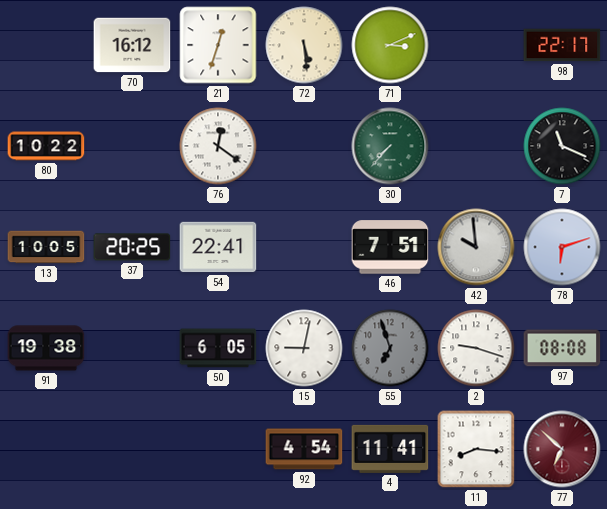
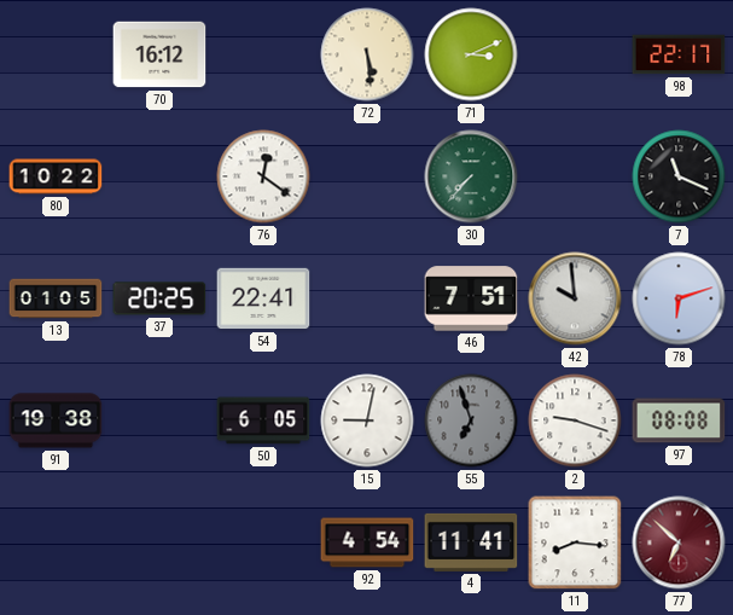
21: 12:33 -> none
13: 10:05 -> 01:05
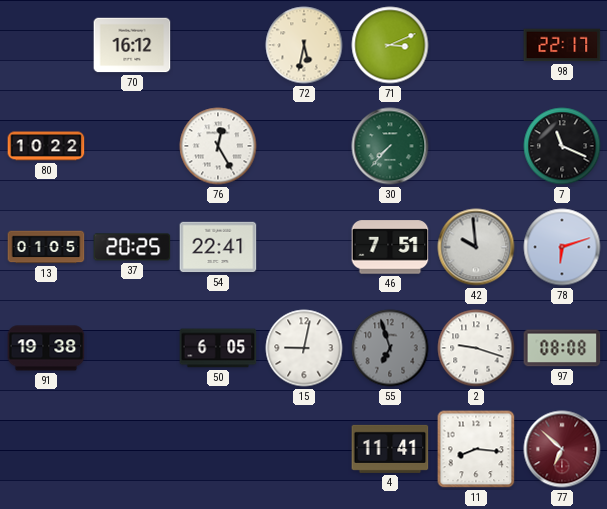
72: 5:29 -> 5:32
76: 12:21 -> 12:25
92: 4:54 -> none
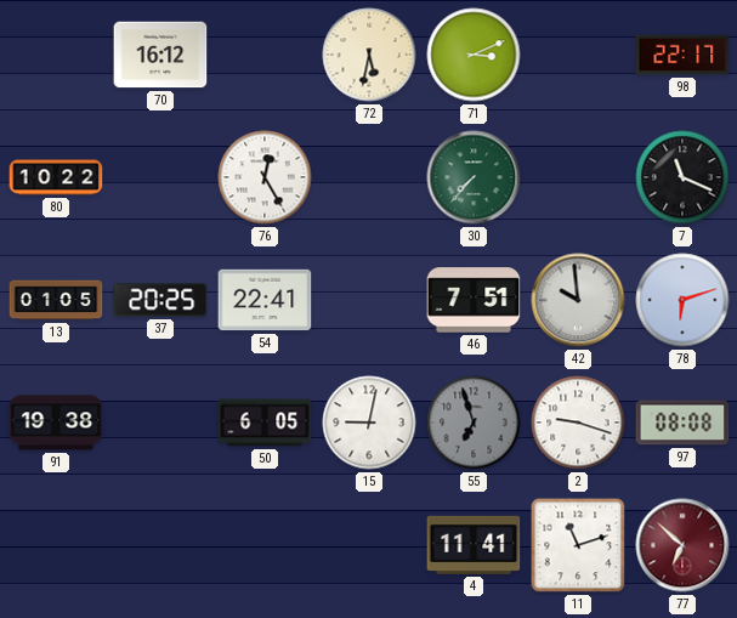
11: 8:16 -> 11:12
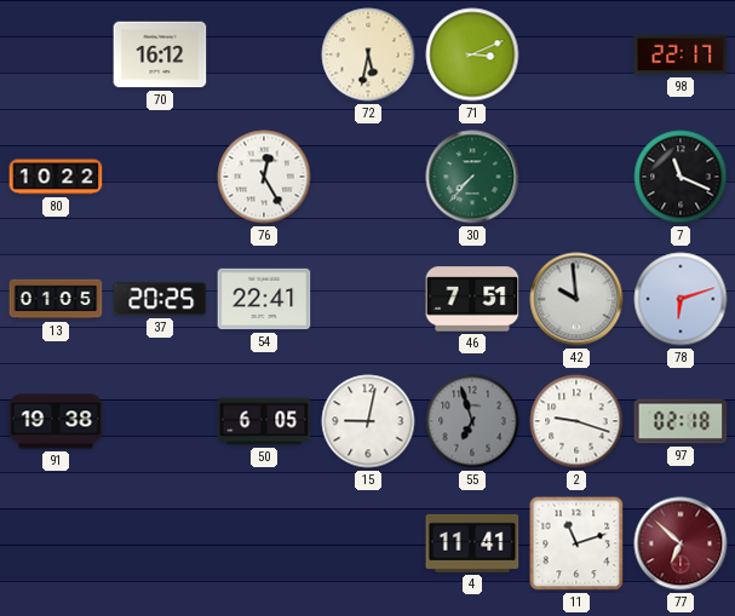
97: 08:08 -> 02:18
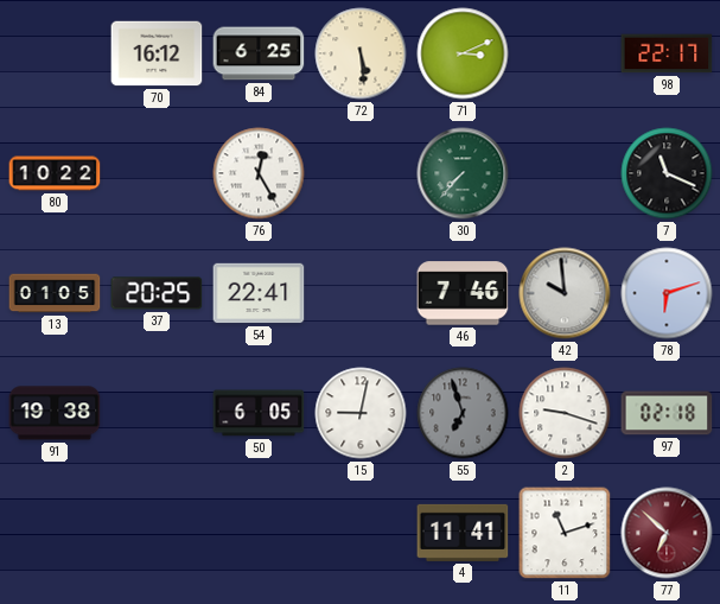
84: none -> 6:25
72: 5:32 -> 5:29
46: 7:51 -> 7:46
